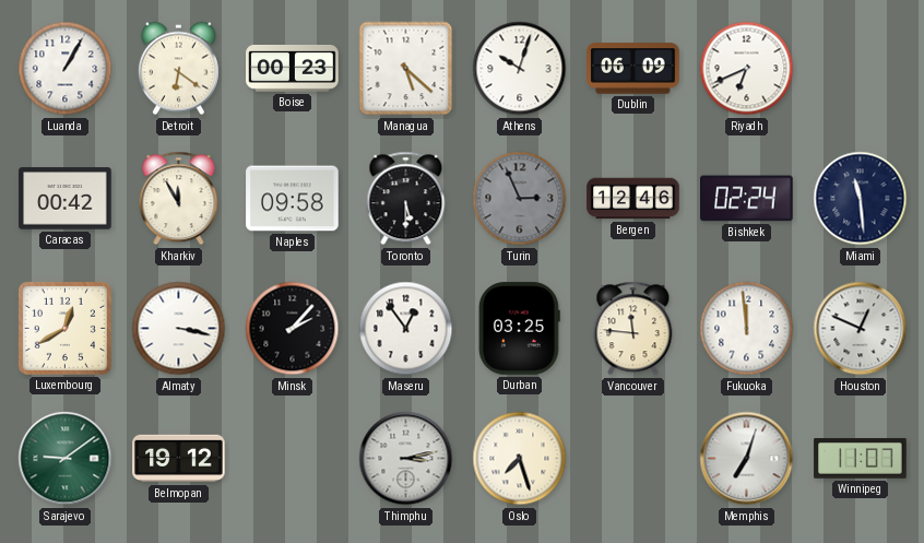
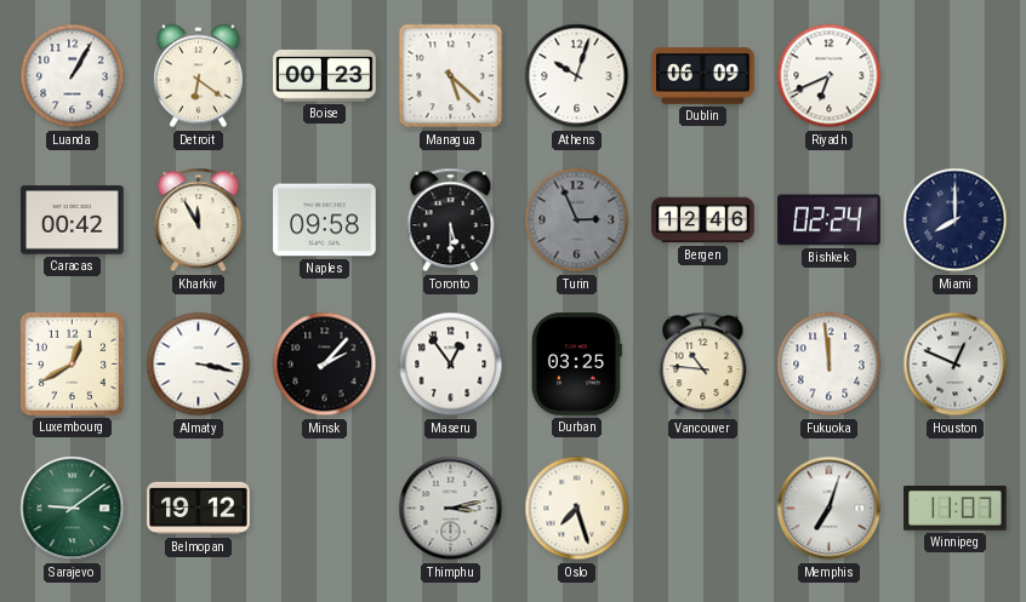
Miami: 11:29 -> 8:00
Vancouver: 11:46 -> 10:46
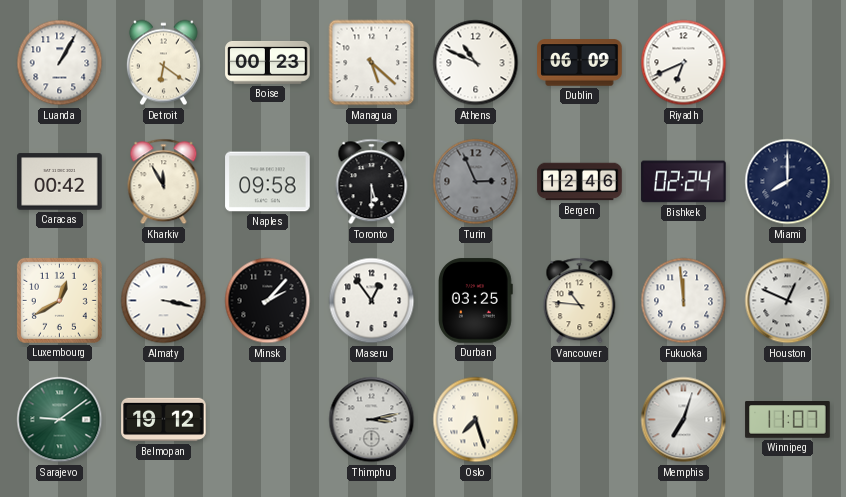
Athens: 10:03 -> 10:49
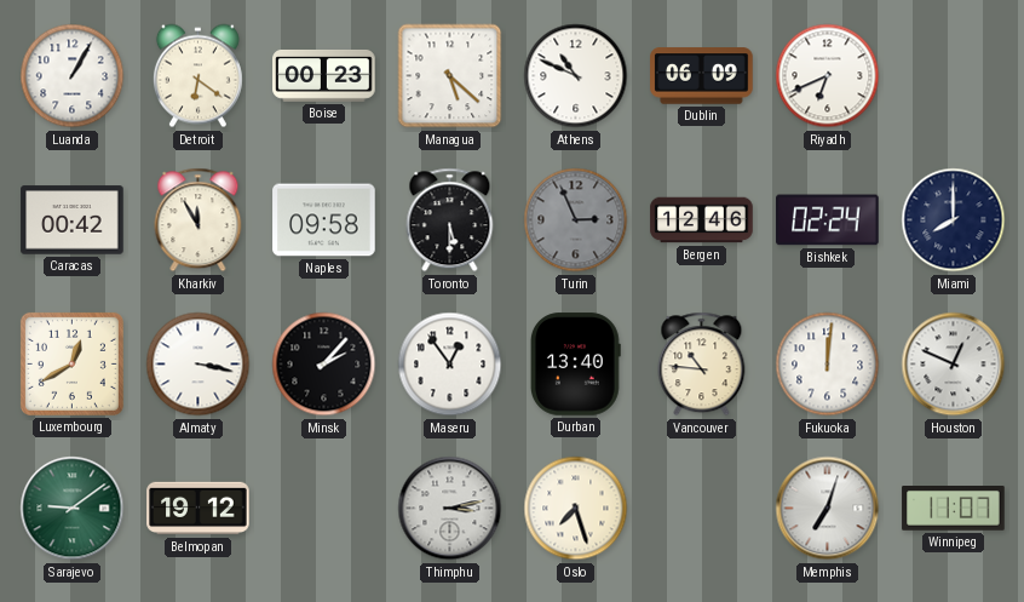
Durban: 03:25 -> 13:40
Fukuoka: 11:59 -> 12:01
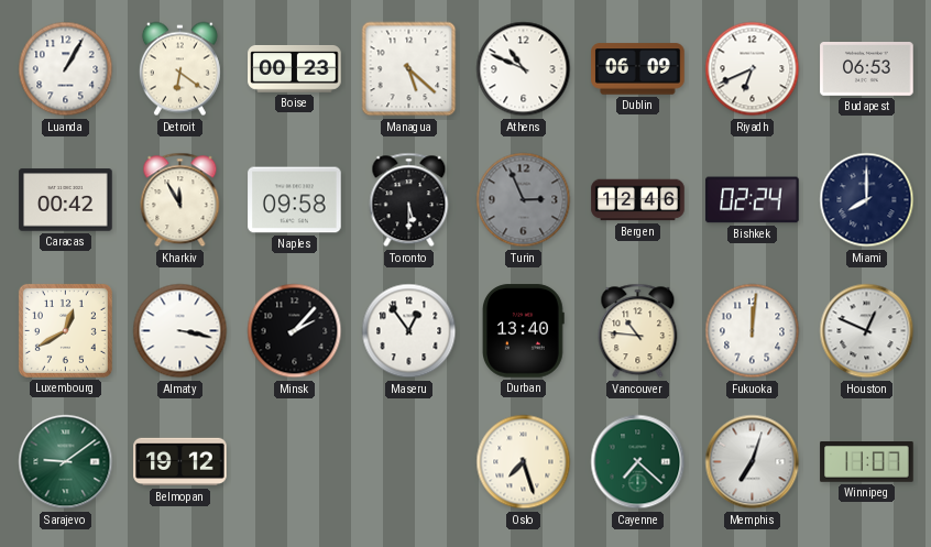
Budapest: none -> 06:53
Thimphu: 3:13 -> none
Cayenne: none -> 7:22
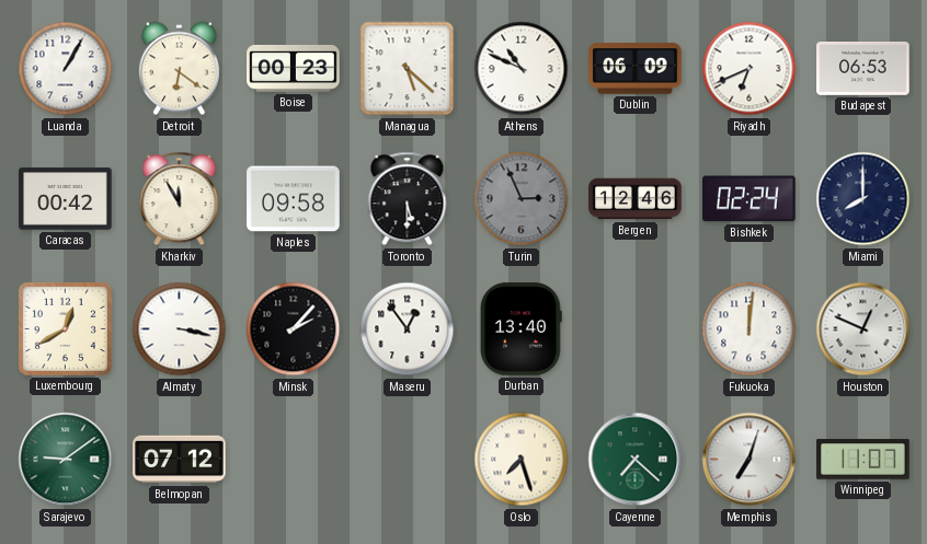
Vancouver: 10:46 -> none
Belmopan: 19:12 -> 07:12
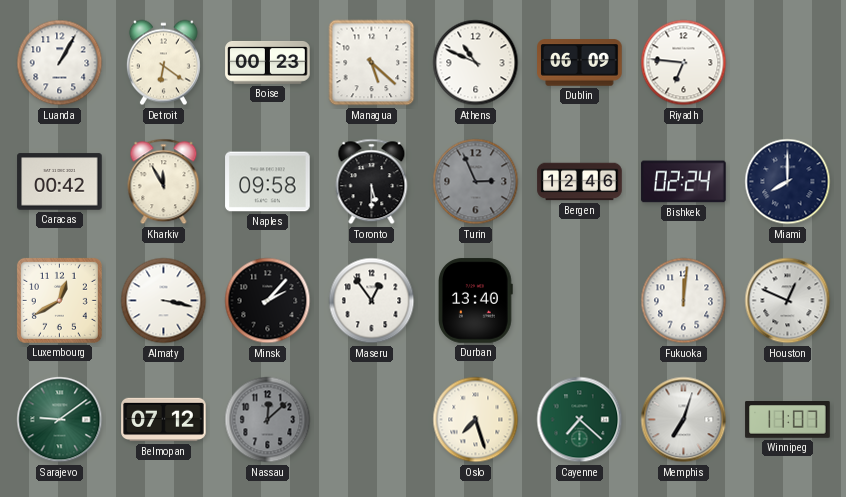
Riyadh: 6:41 -> 6:46
Budapest: 06:53 -> none
Nassau: none -> 12:08
